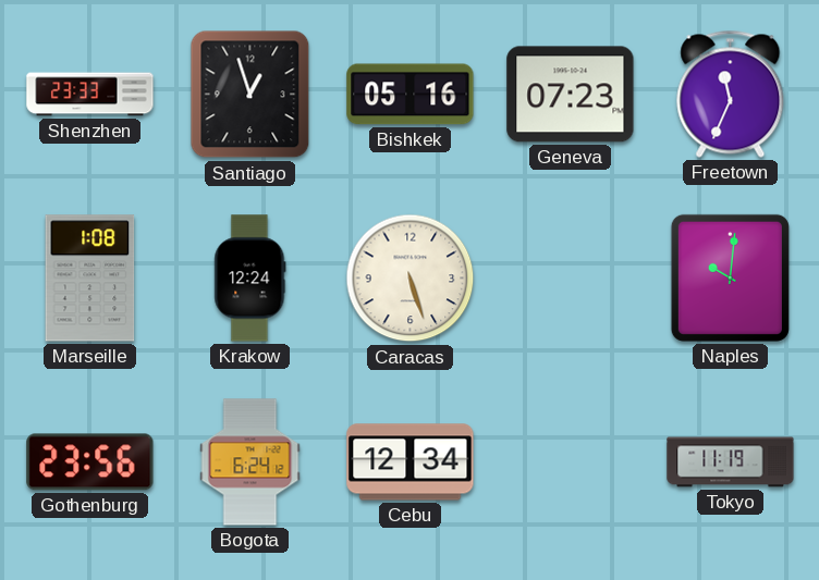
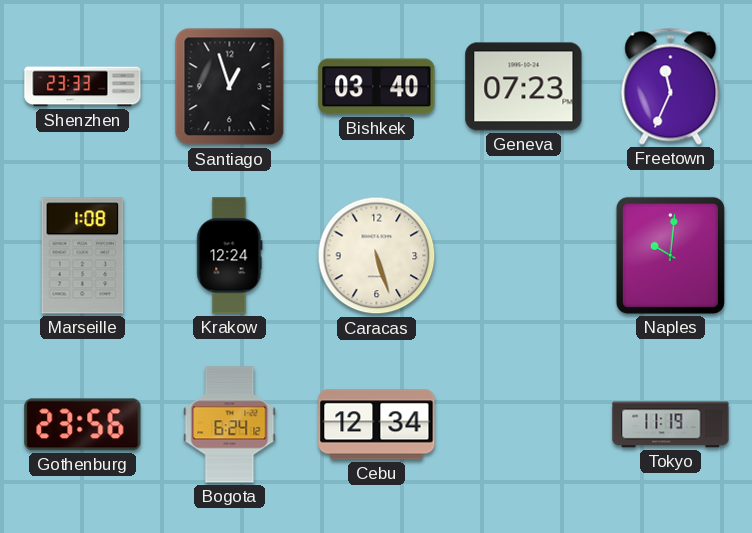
Bishkek: 05:16 -> 03:40
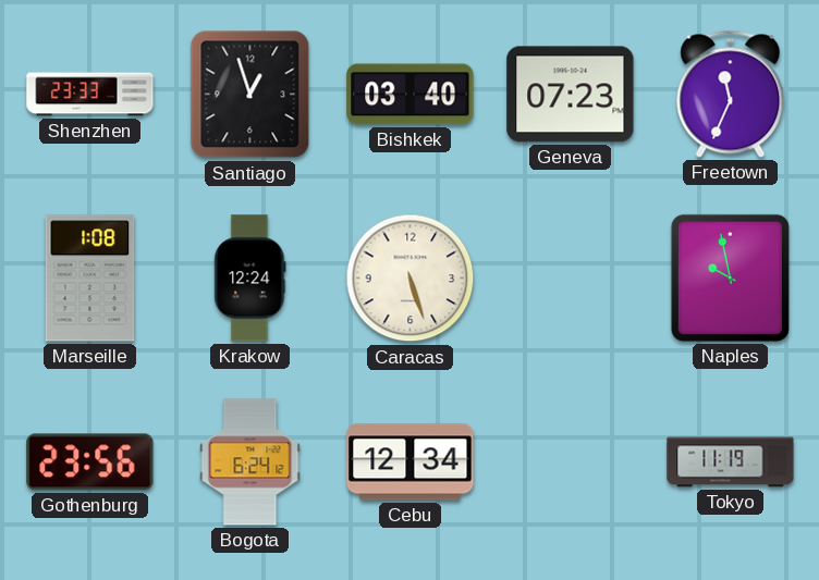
Naples: 10:01 -> 9:58
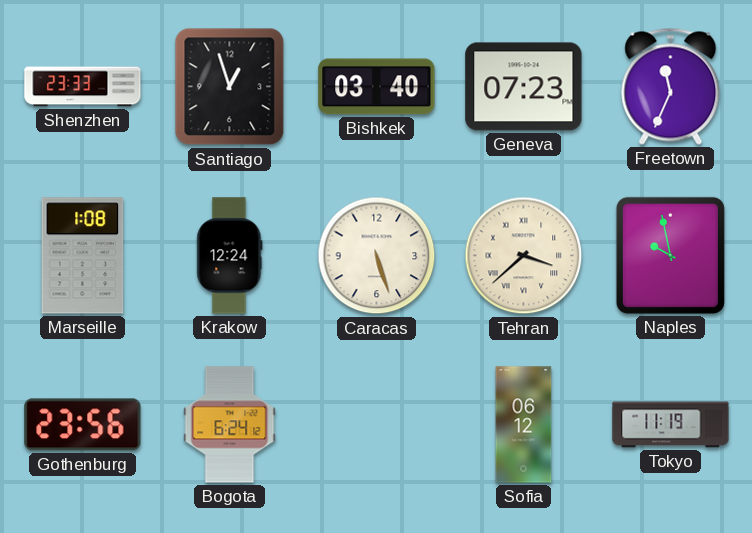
Tehran: none -> 3:38
Cebu: 12:34 -> none
Sofia: none -> 06:12
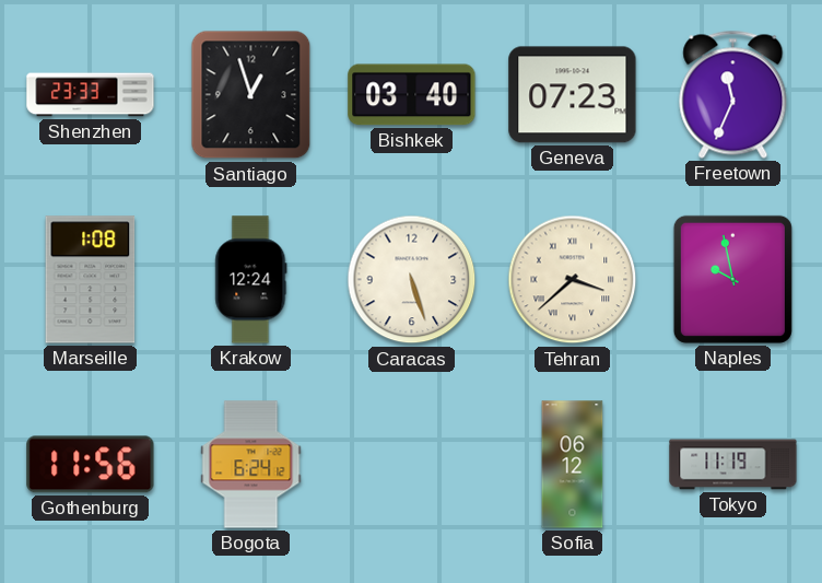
Gothenburg: 23:56 -> 11:56
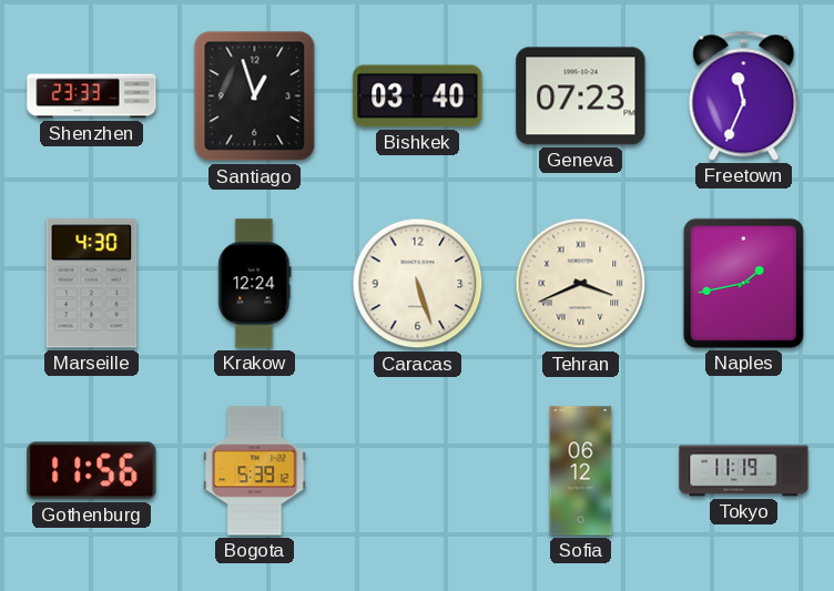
Marseille: 1:08 -> 4:30
Tehran: 3:38 -> 3:41
Naples: 9:58 -> 1:43
Bogota: 6:24 -> 5:39
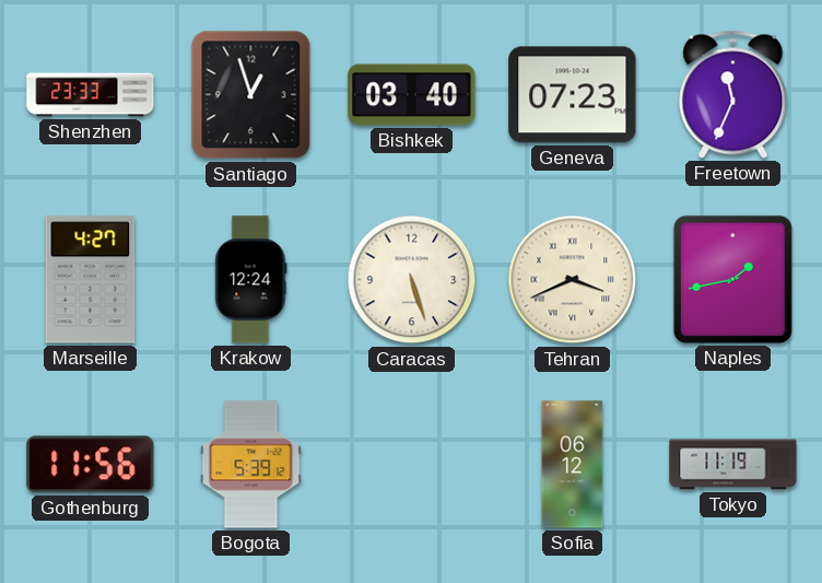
Marseille: 4:30 -> 4:27
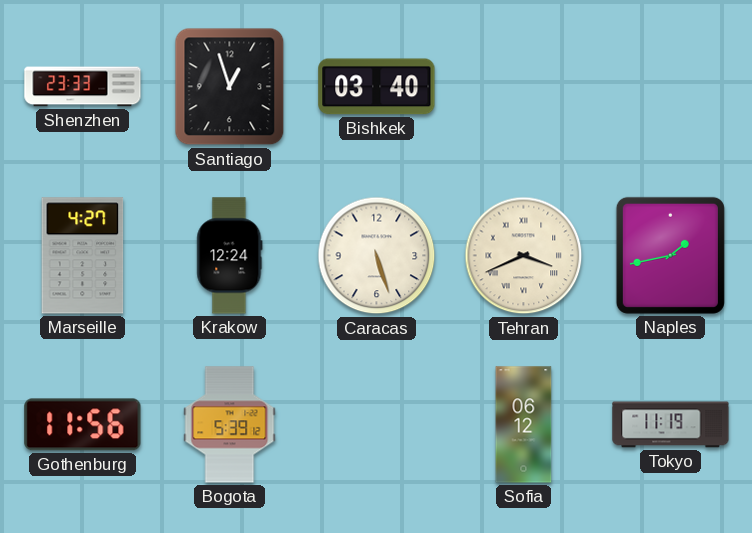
Geneva: 07:23 -> none
Freetown: 11:34 -> none
